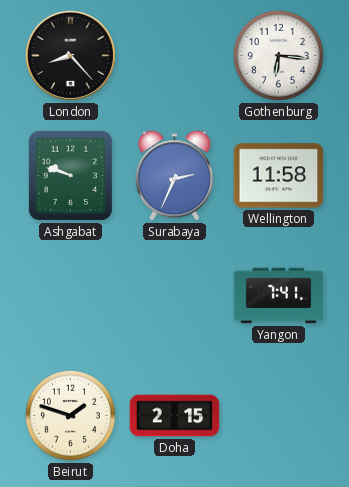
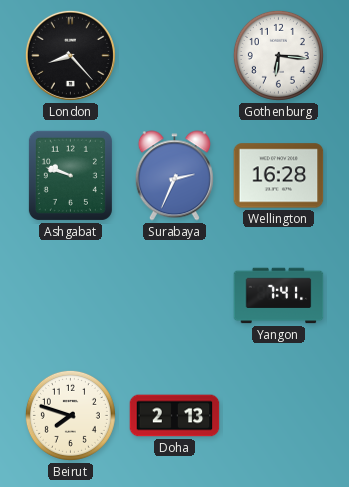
Wellington: 11:58 -> 16:28
Beirut: 1:48 -> 7:48
Doha: 2:15 -> 2:13
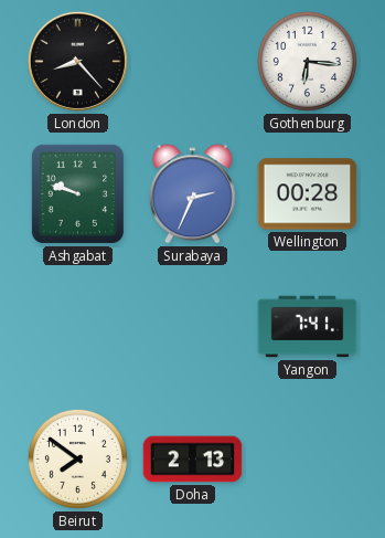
Wellington: 16:28 -> 00:28
Beirut: 7:48 -> 7:51
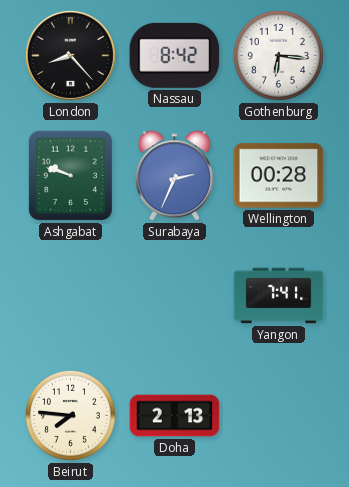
Nassau: none -> 8:42
Beirut: 7:51 -> 7:46
